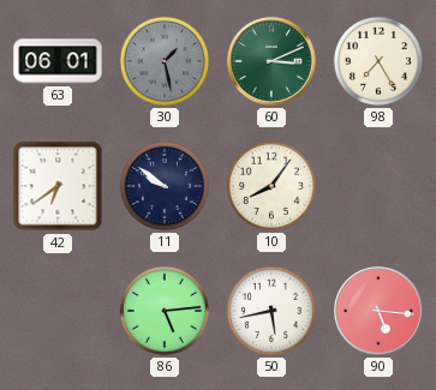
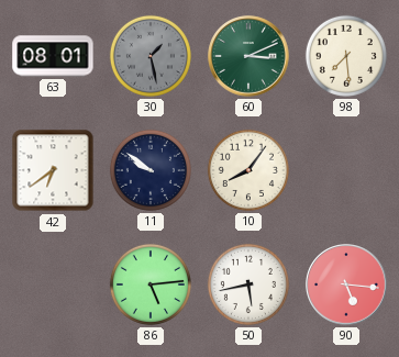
63: 06:01 -> 08:01
98: 7:25 -> 7:29
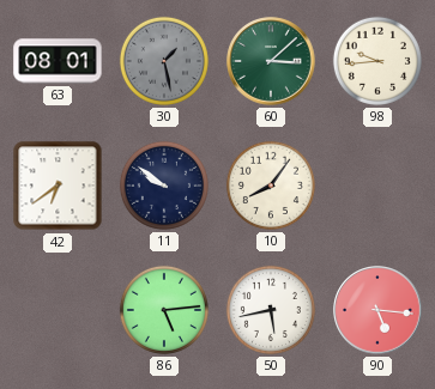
60: 3:11 -> 3:08
98: 7:29 -> 9:44
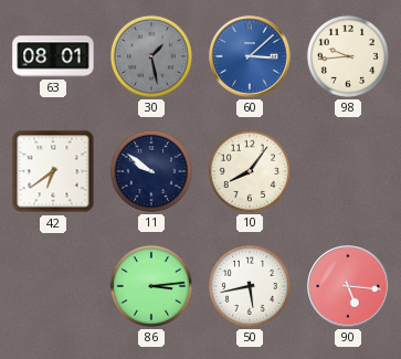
60 dial: green -> blue
86: 5:14 -> 3:14
